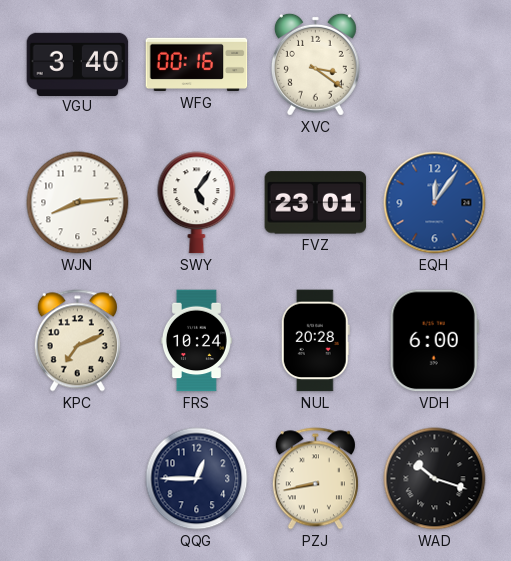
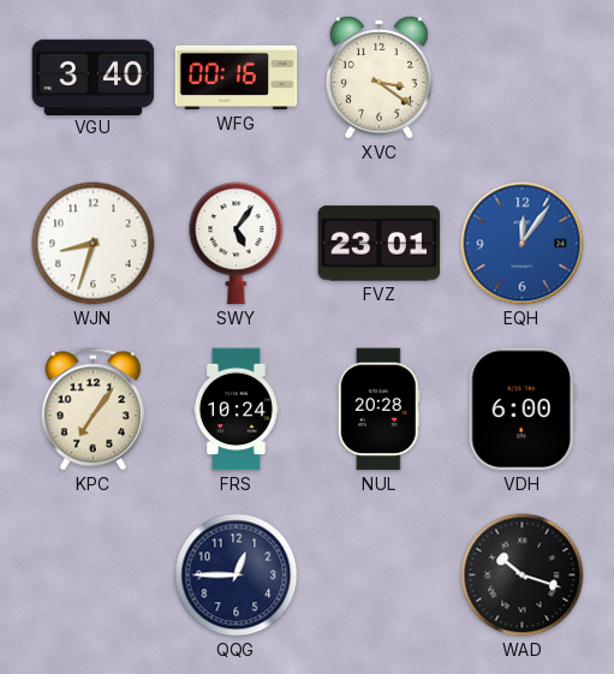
WJN: 8:14 -> 8:33
KPC: 7:11 -> 7:06
PZJ: 8:43 -> none
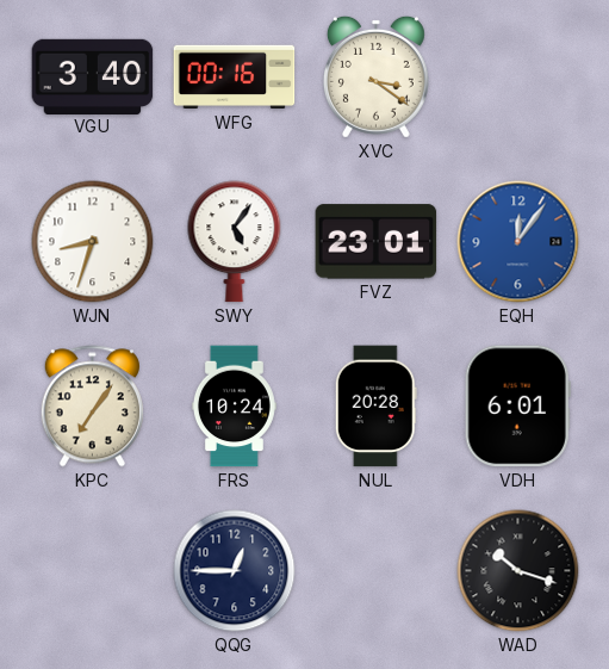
VDH: 6:00 -> 6:01
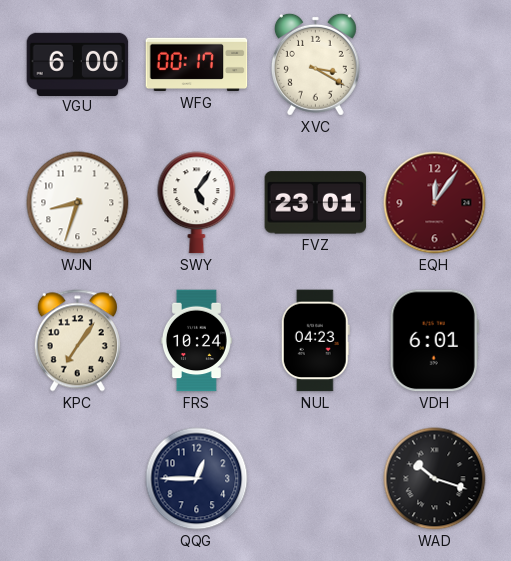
VGU: 3:40 -> 6:00
WFG: 00:16 -> 00:17
XVC: 3:21 -> 3:20
EQH dial: blue -> burgundy
NUL: 20:28 -> 04:23
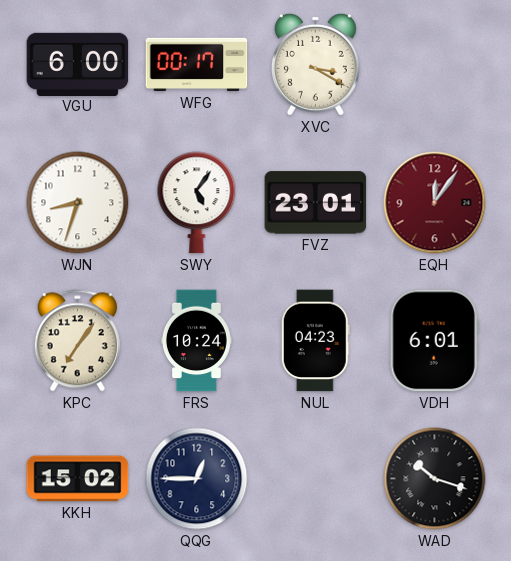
KKH: none -> 15:02
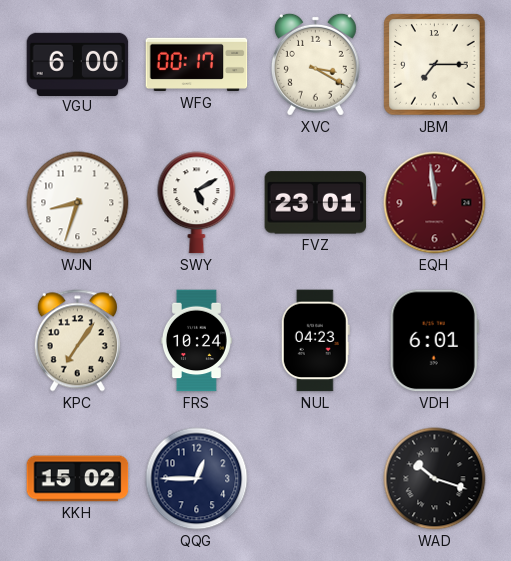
JBM: none -> 7:15
SWY: 5:06 -> 5:10
EQH: 12:06 -> 11:59
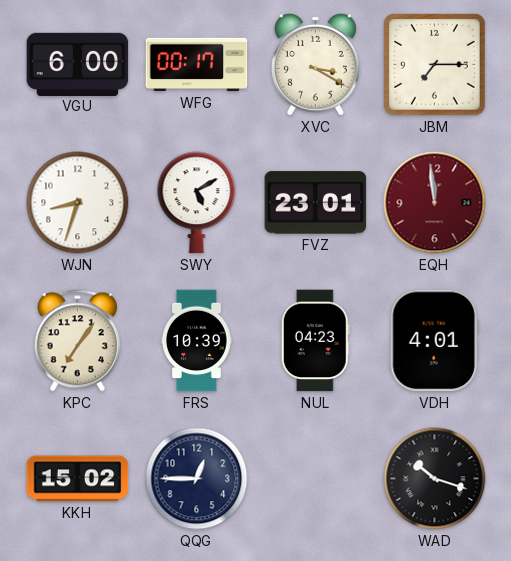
FRS: 10:24 -> 10:39
VDH: 6:01 -> 4:01
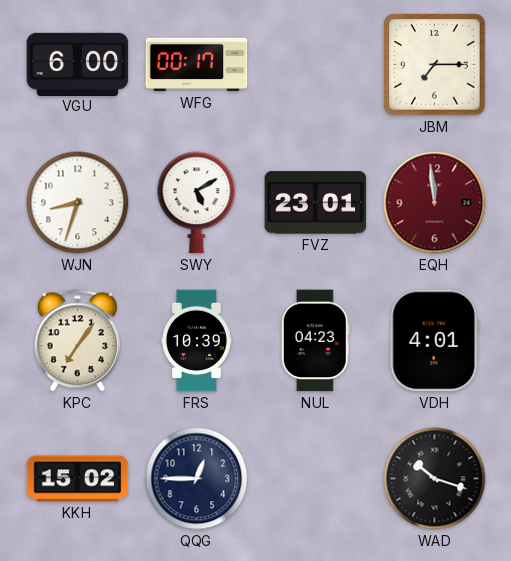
XVC: 3:20 -> none
